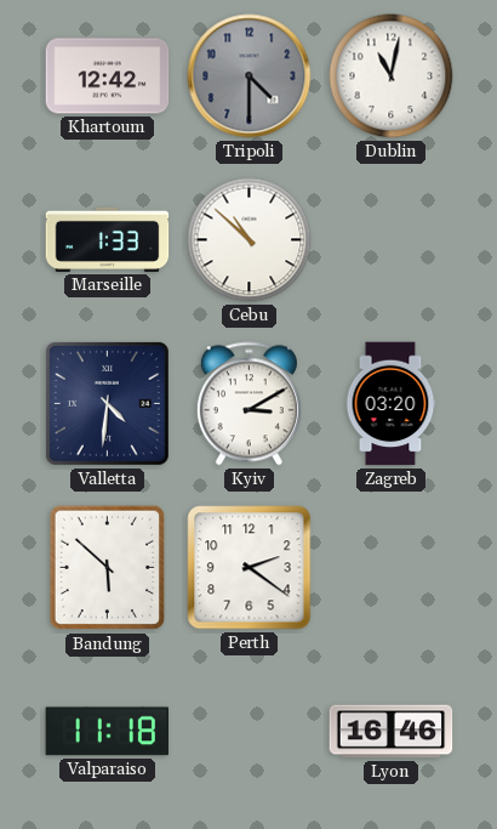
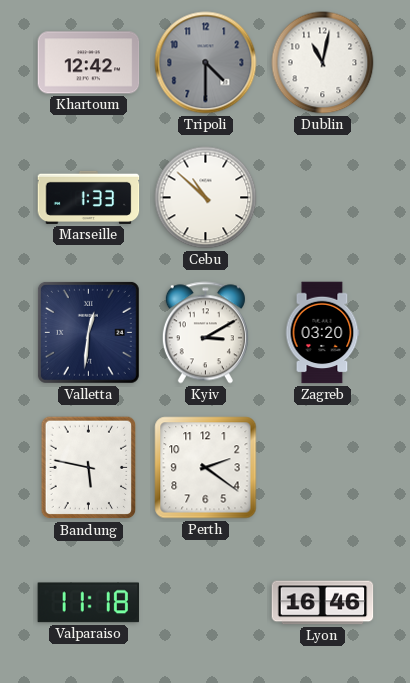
Valletta: 4:31 -> 12:31
Bandung: 5:52 -> 5:47
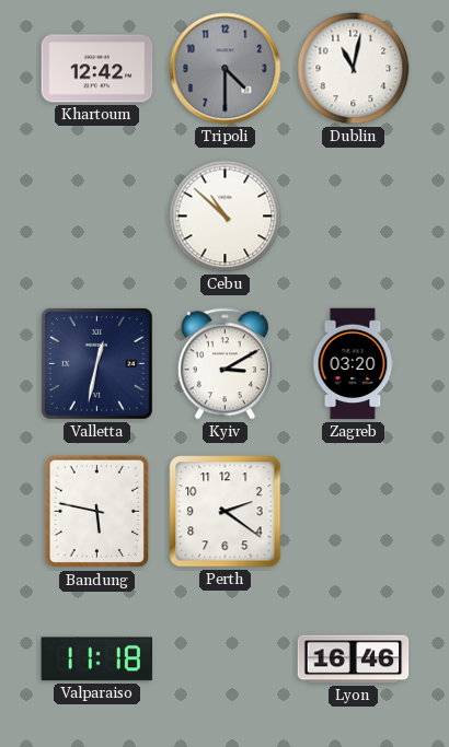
Marseille: 1:33 -> none
Valletta: 12:31 -> 12:32
